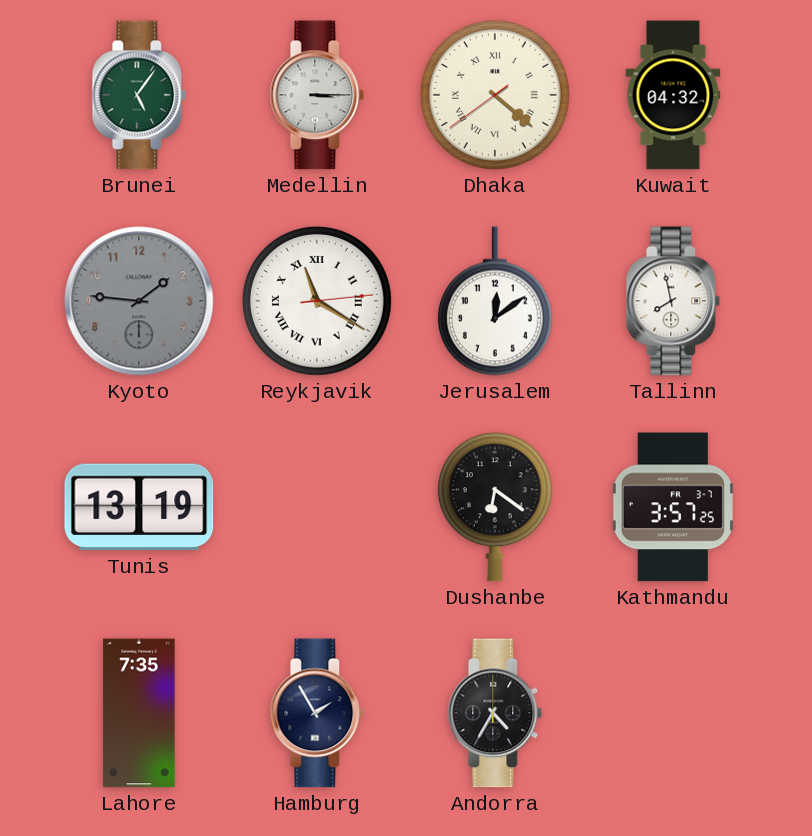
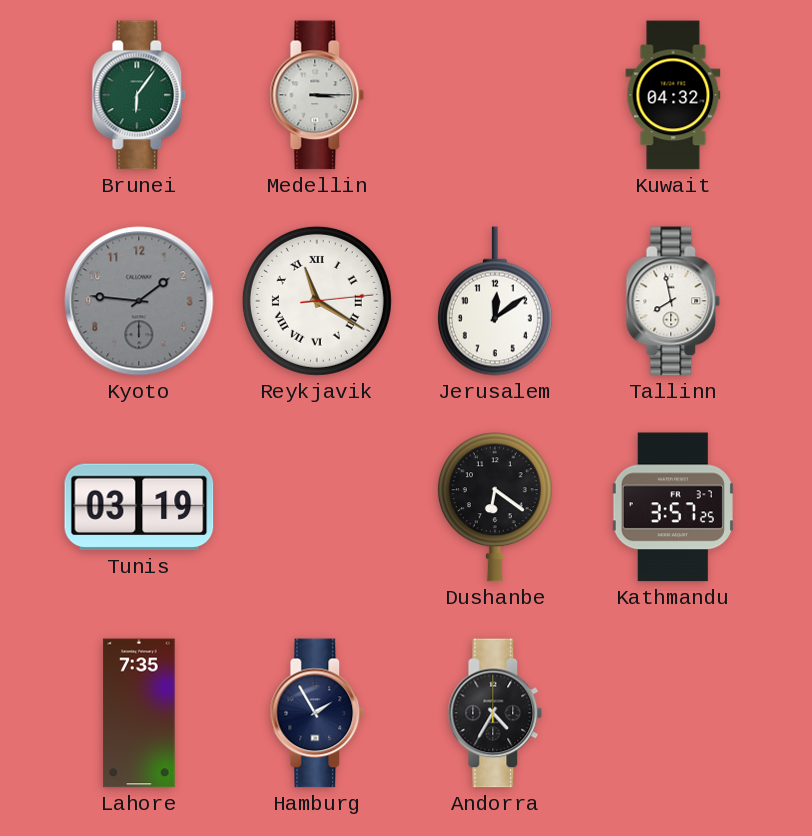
Brunei: 5:06 -> 6:06
Dhaka: 4:21 -> none
Tunis: 13:19 -> 03:19
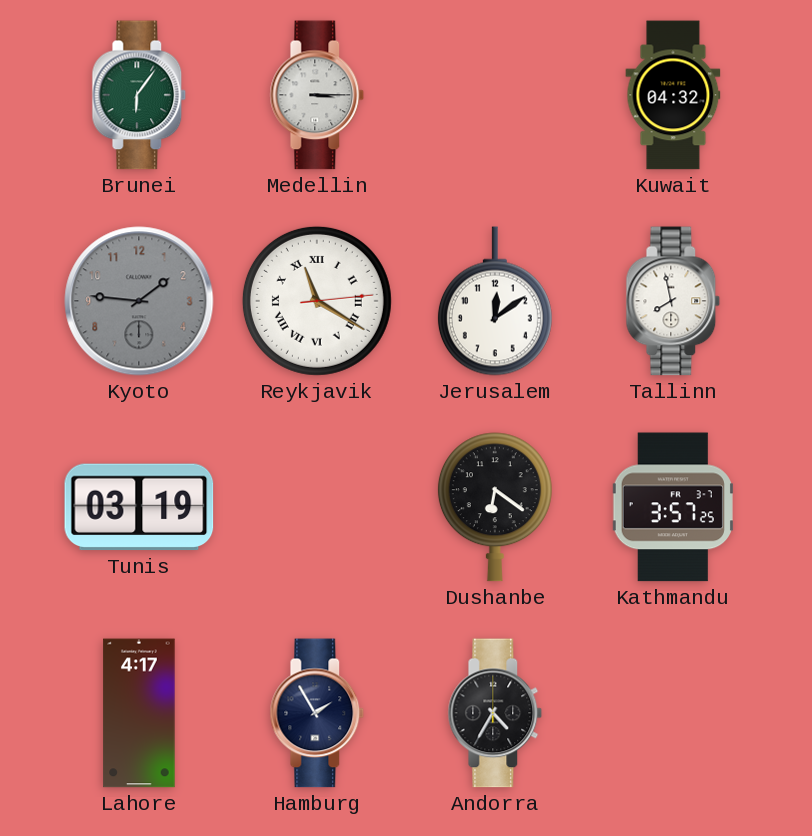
Lahore: 7:35 -> 4:17
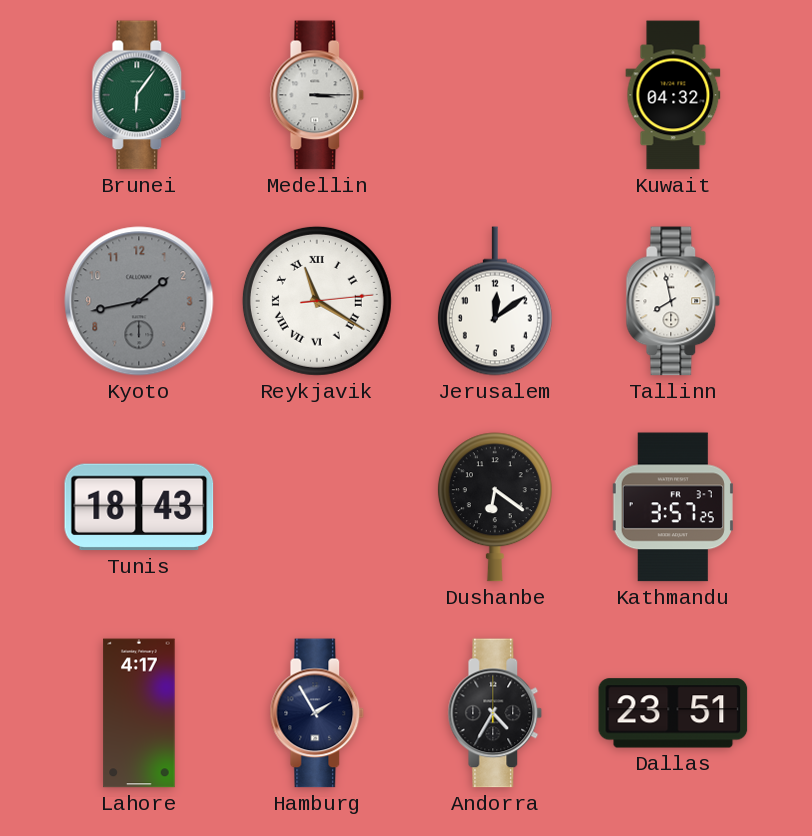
Kyoto: 1:46 -> 1:43
Tunis: 03:19 -> 18:43
Dallas: none -> 23:51
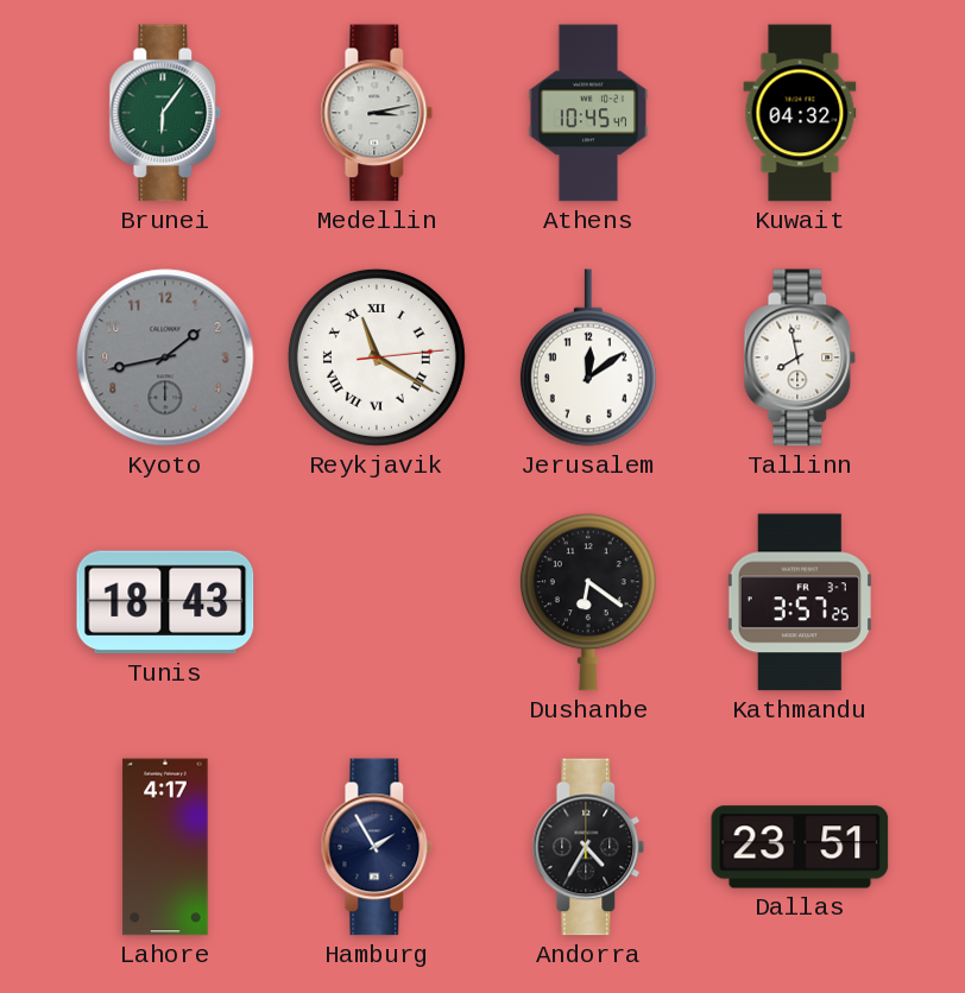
Medellin: 3:15 -> 3:13
Athens: none -> 10:45
